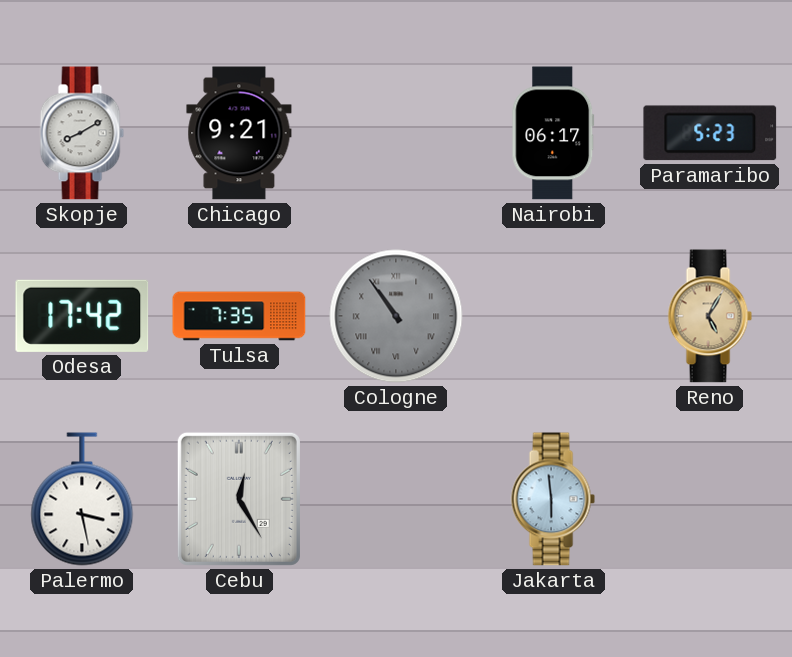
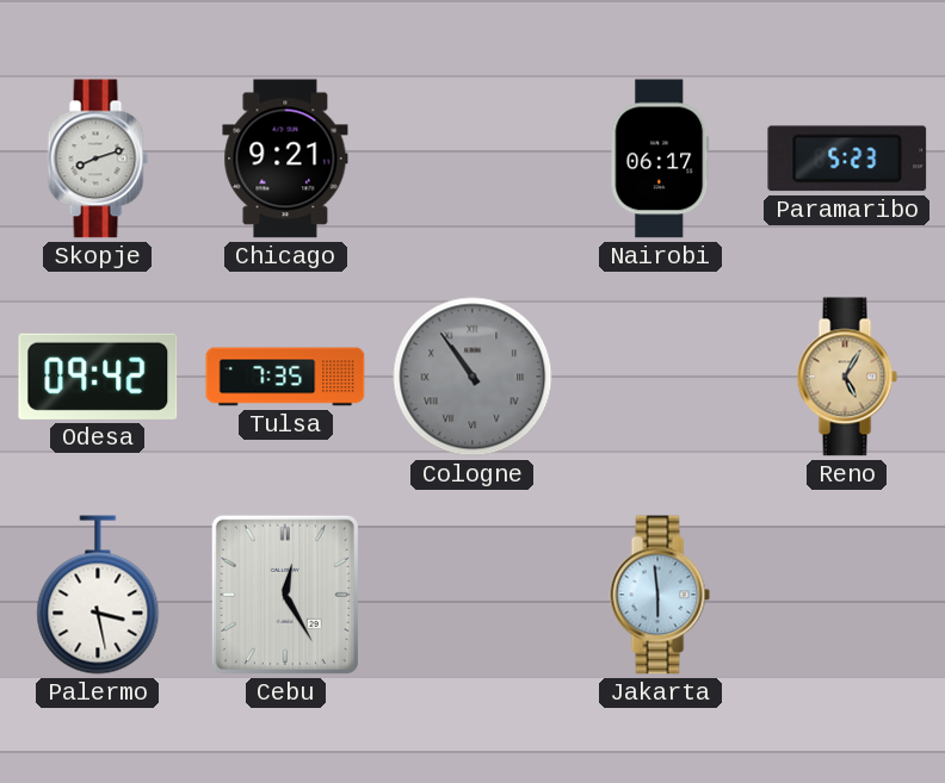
Skopje: 8:10 -> 8:12
Odesa: 17:42 -> 09:42
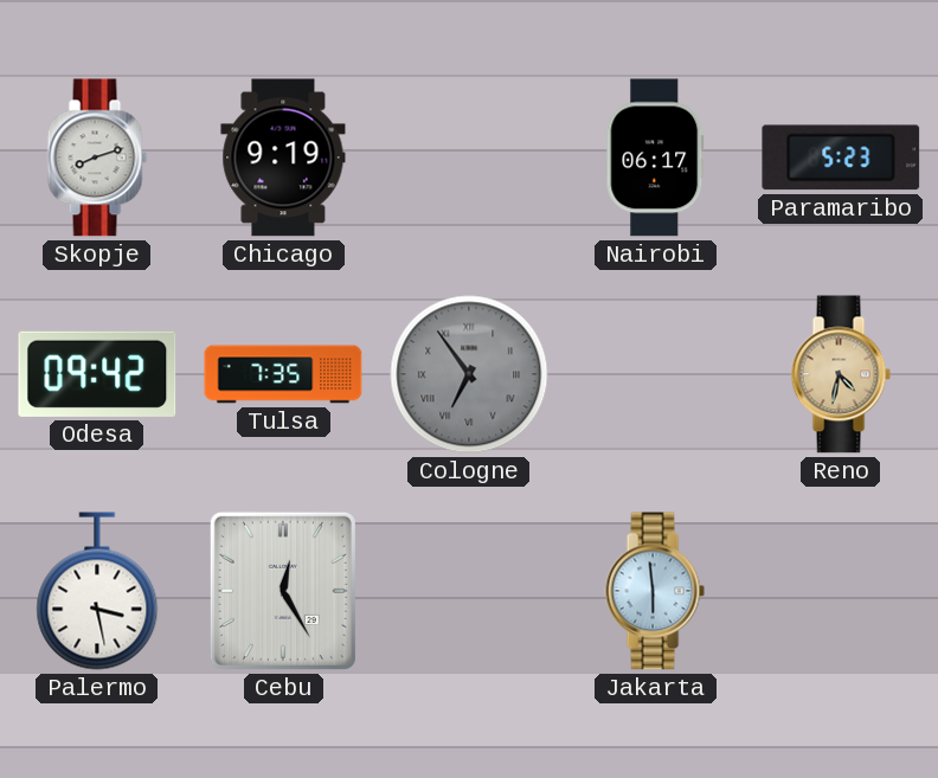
Chicago: 9:21 -> 9:19
Cologne: 10:54 -> 6:54
Reno: 5:05 -> 4:32
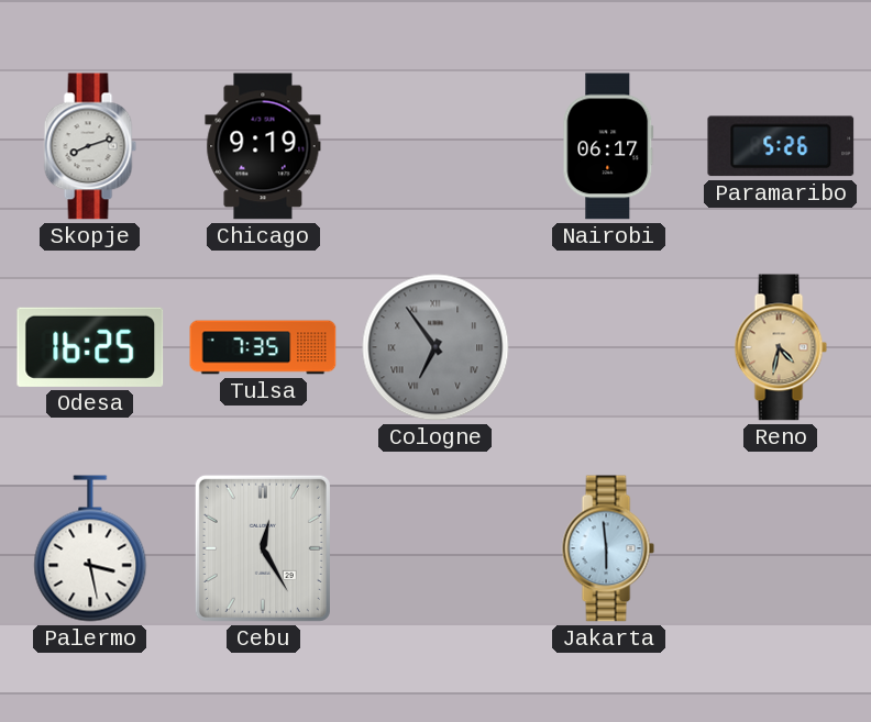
Paramaribo: 5:23 -> 5:26
Odesa: 09:42 -> 16:25
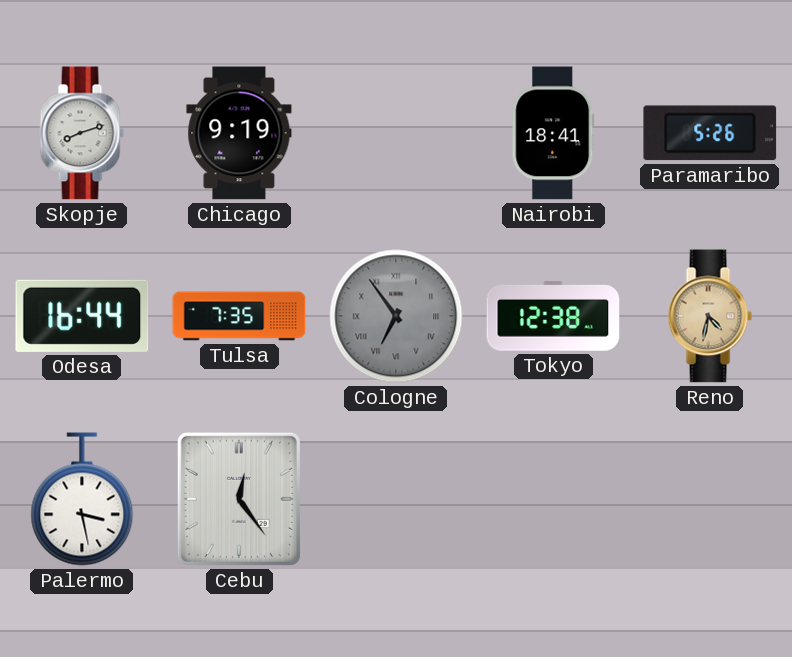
Nairobi: 06:17 -> 18:41
Odesa: 16:25 -> 16:44
Tokyo: none -> 12:38
Cebu: 12:25 -> 12:24
Jakarta: 5:59 -> none
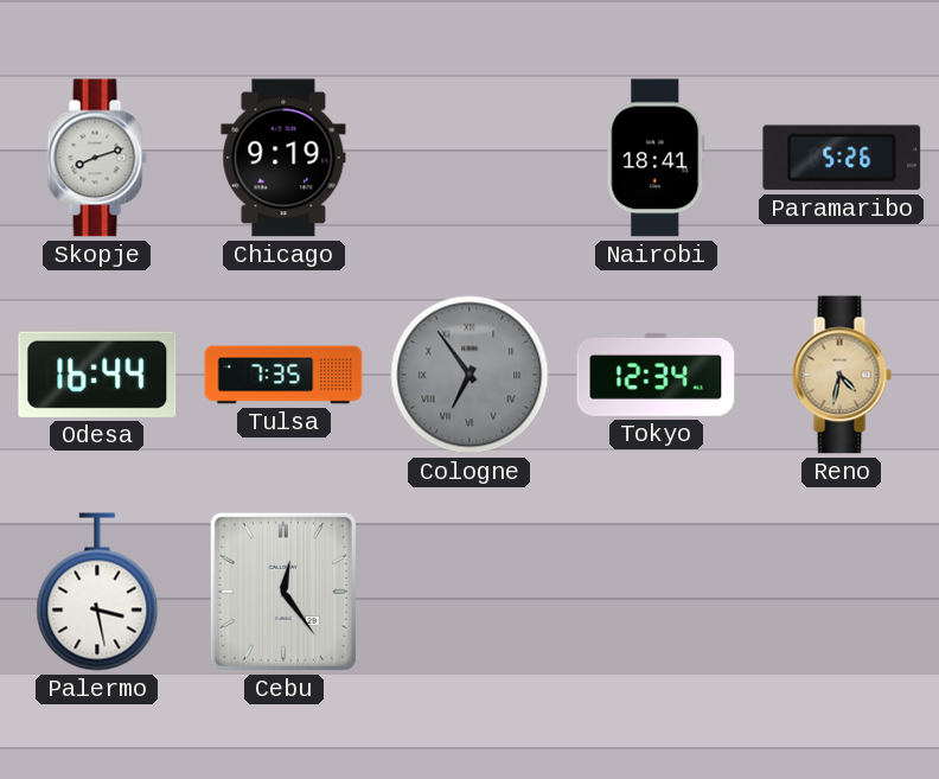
Tokyo: 12:38 -> 12:34
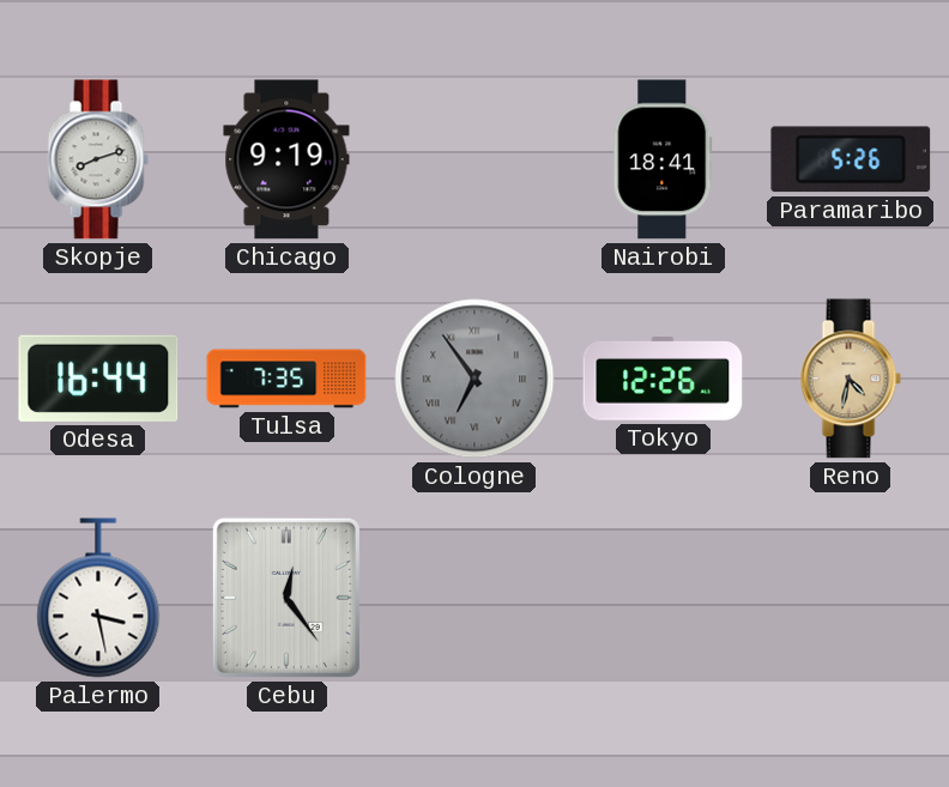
Tokyo: 12:34 -> 12:26
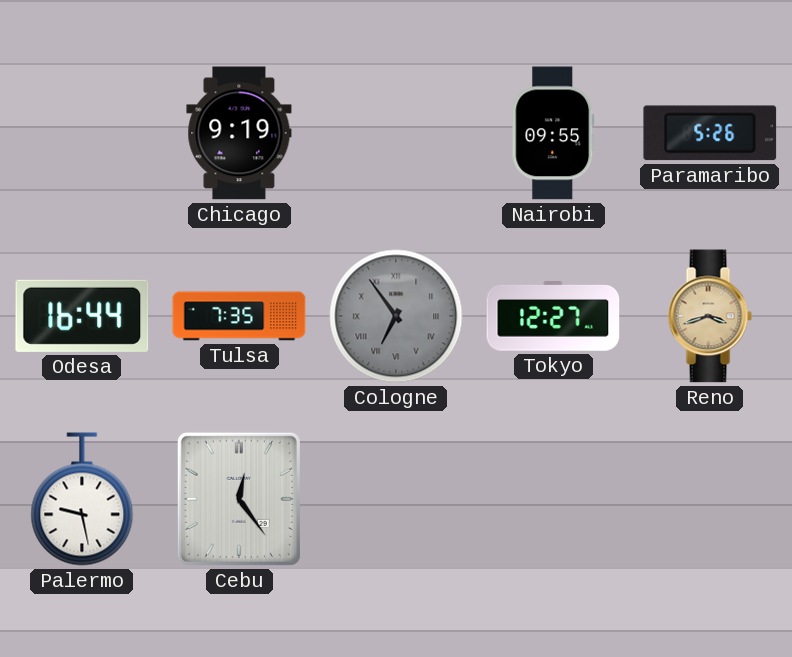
Skopje: 8:12 -> none
Nairobi: 18:41 -> 09:55
Tokyo: 12:26 -> 12:27
Reno: 4:32 -> 3:42
Palermo: 3:28 -> 9:28
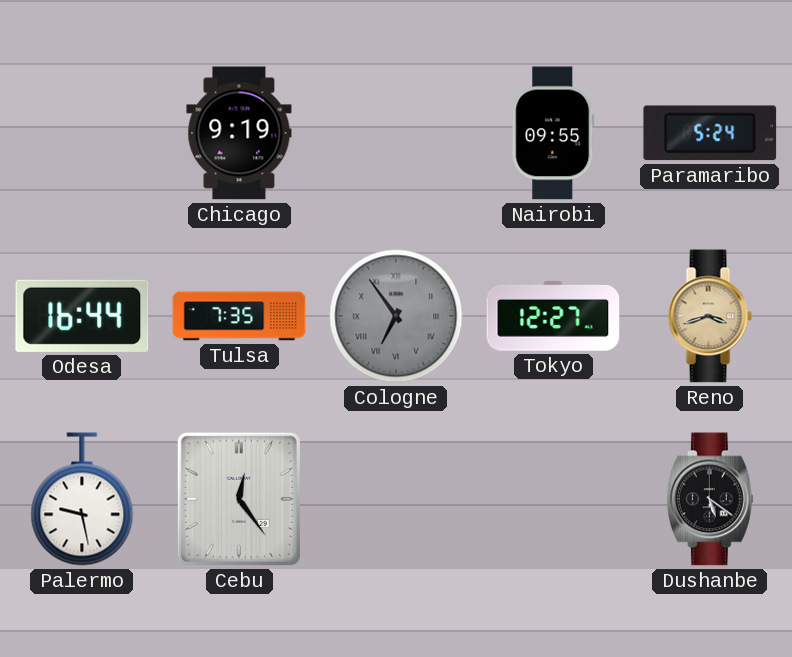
Paramaribo: 5:26 -> 5:24
Dushanbe: none -> 5:21
